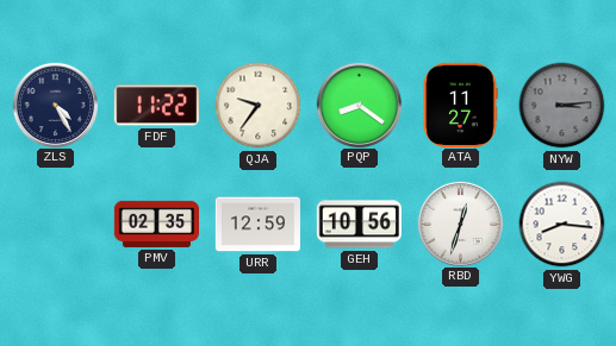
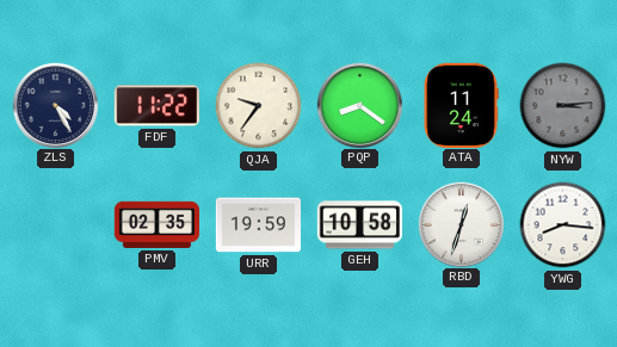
ATA: 11:27 -> 11:24
URR: 12:59 -> 19:59
GEH: 10:56 -> 10:58
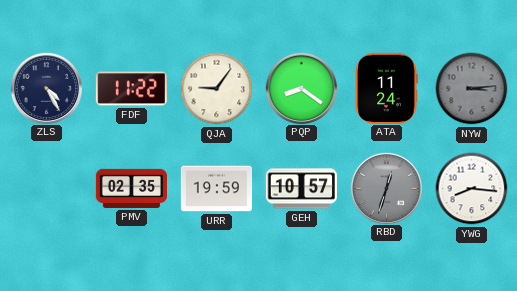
QJA: 9:36 -> 9:06
GEH: 10:58 -> 10:57
RBD dial: white -> grey
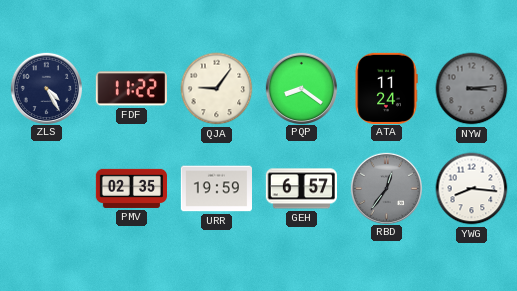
GEH: 10:57 -> 6:57
RBD: 12:33 -> 12:36
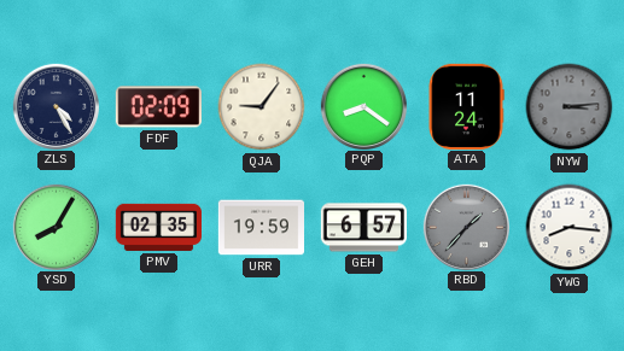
FDF: 11:22 -> 02:09
YSD: none -> 8:05
RBD: 12:36 -> 1:37
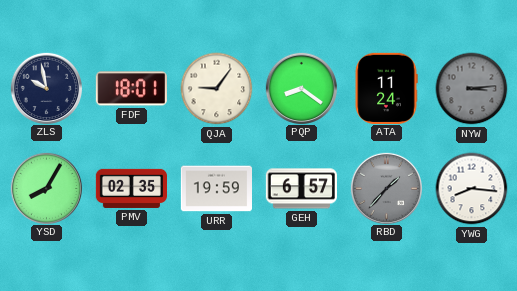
ZLS: 4:25 -> 9:58
FDF: 02:09 -> 18:01
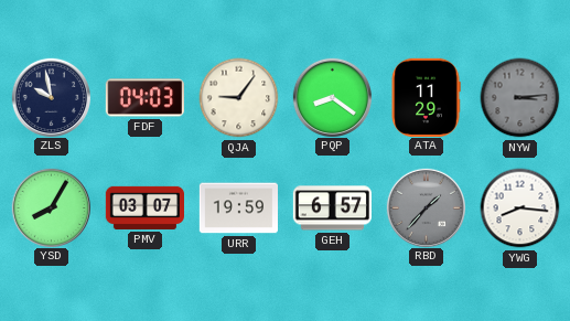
FDF: 18:01 -> 04:03
ATA: 11:24 -> 11:29
PMV: 02:35 -> 03:07
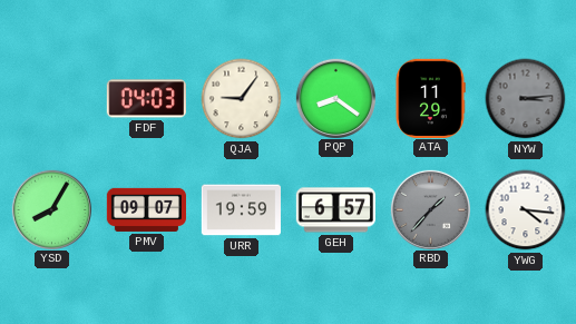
ZLS: 9:58 -> none
PMV: 03:07 -> 09:07
YWG: 8:16 -> 4:16
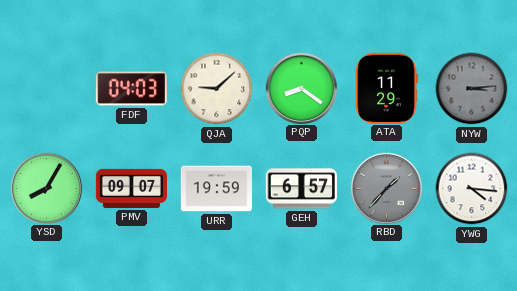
QJA: 9:06 -> 9:08
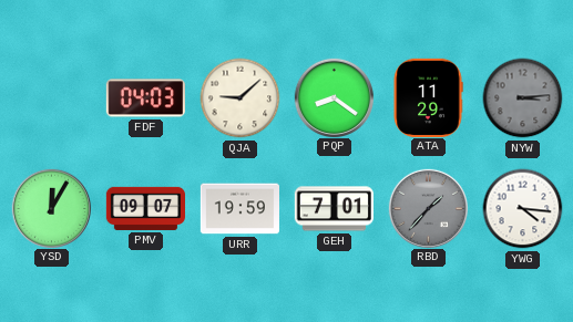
YSD: 8:05 -> 12:05
GEH: 6:57 -> 7:01
